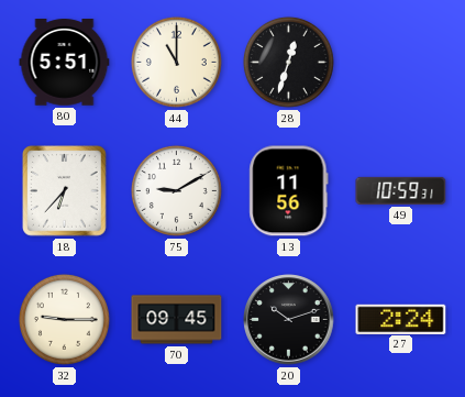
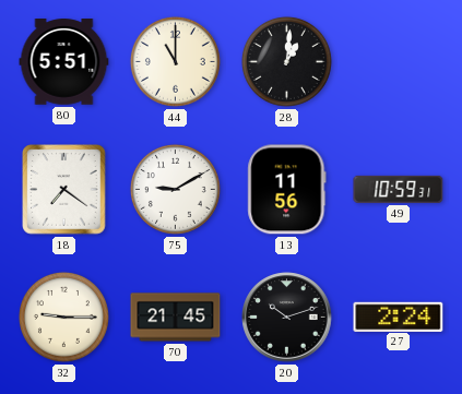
28: 12:33 -> 1:01
18: 6:37 -> 7:21
70: 09:45 -> 21:45
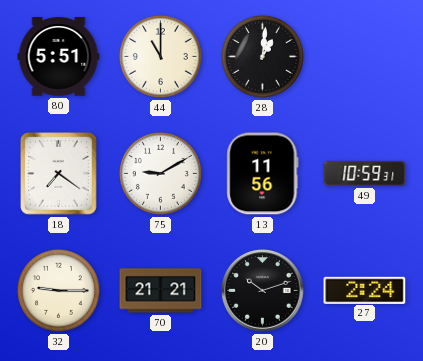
70: 21:45 -> 21:21
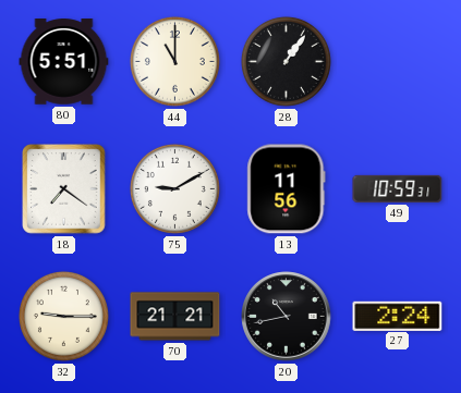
28: 1:01 -> 1:06
20: 10:12 -> 10:43
